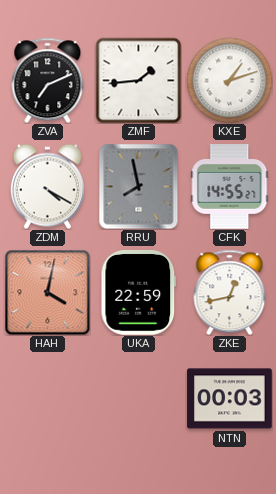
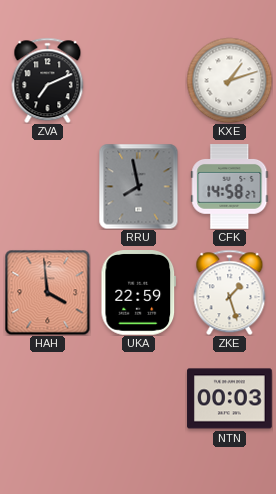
ZMF: 1:44 -> none
ZDM: 4:20 -> none
CFK: 14:55 -> 14:58
HAH: 4:02 -> 3:59
ZKE: 12:43 -> 1:27
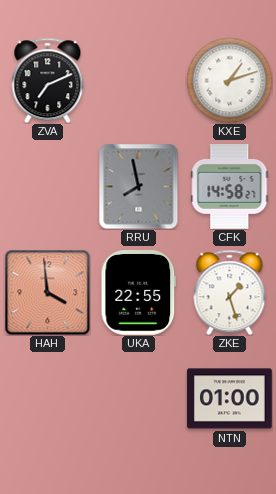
UKA: 22:59 -> 22:55
NTN: 00:03 -> 01:00
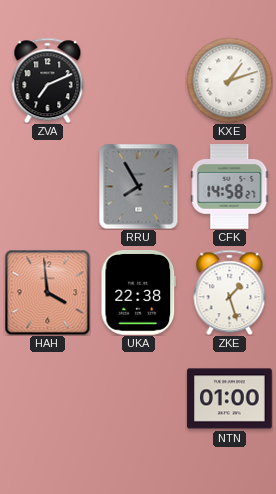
RRU: 7:58 -> 7:55
UKA: 22:55 -> 22:38
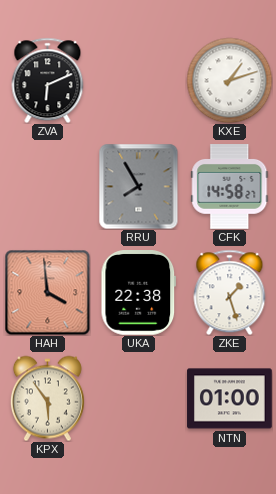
ZVA: 7:11 -> 6:11
KPX: none -> 5:54
